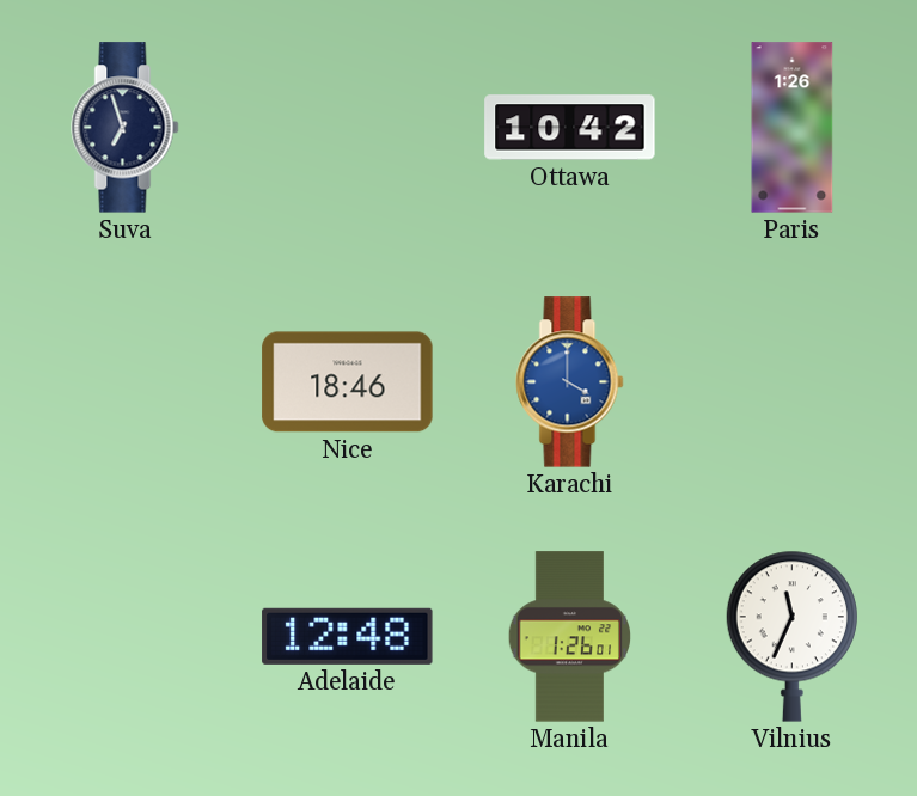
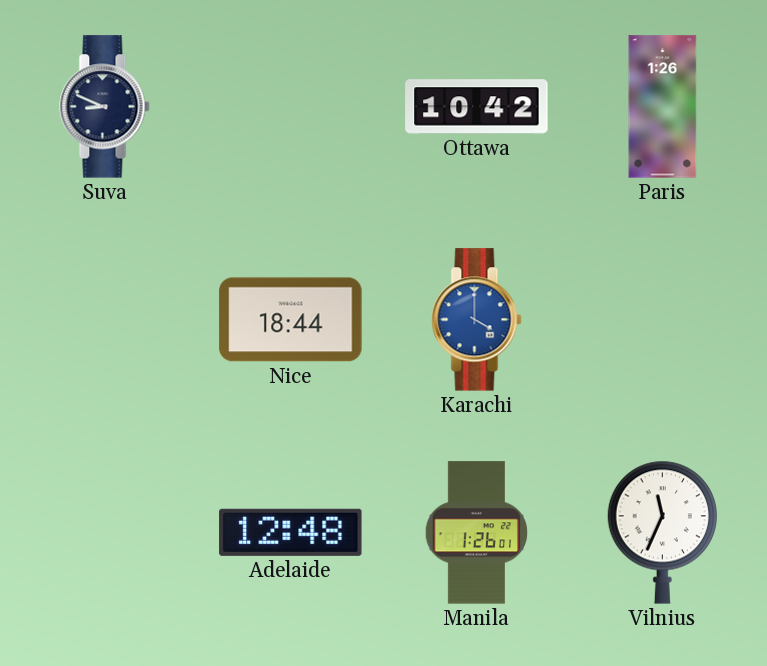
Suva: 6:57 -> 8:49
Nice: 18:46 -> 18:44
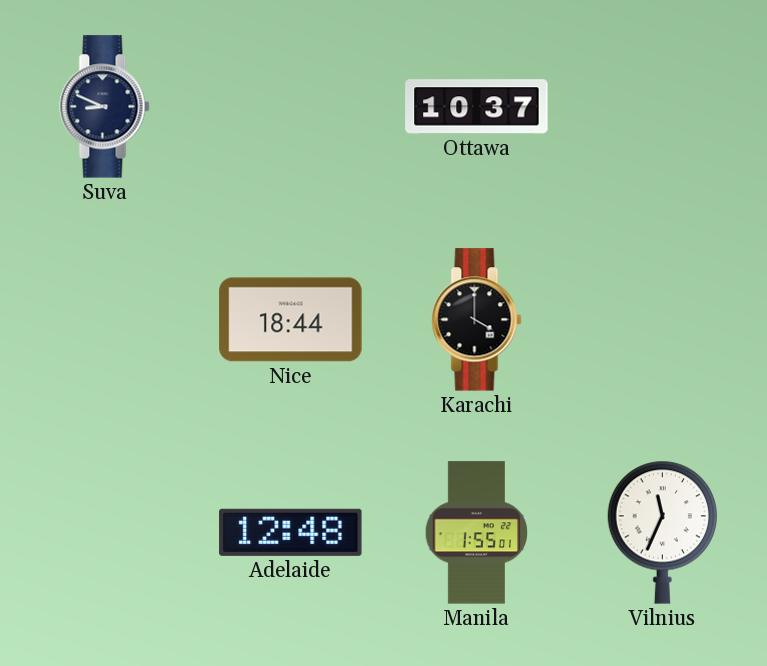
Ottawa: 10:42 -> 10:37
Paris: 1:26 -> none
Karachi dial: blue -> black
Manila: 1:26 -> 1:55
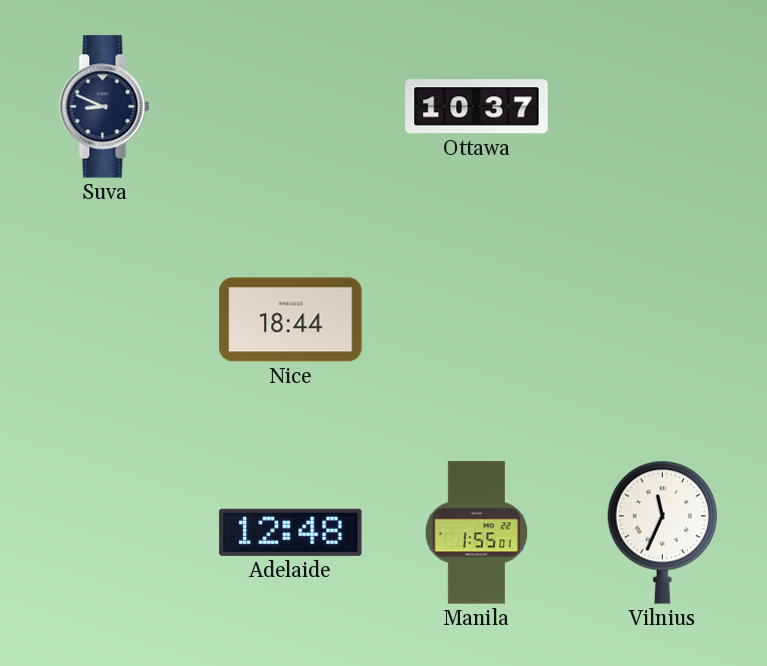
Karachi: 4:00 -> none
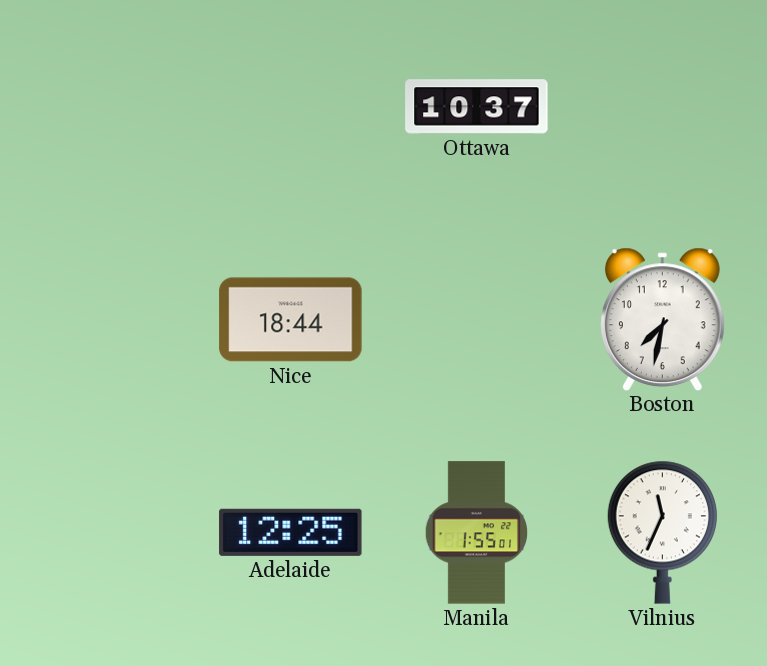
Suva: 8:49 -> none
Boston: none -> 7:32
Adelaide: 12:48 -> 12:25
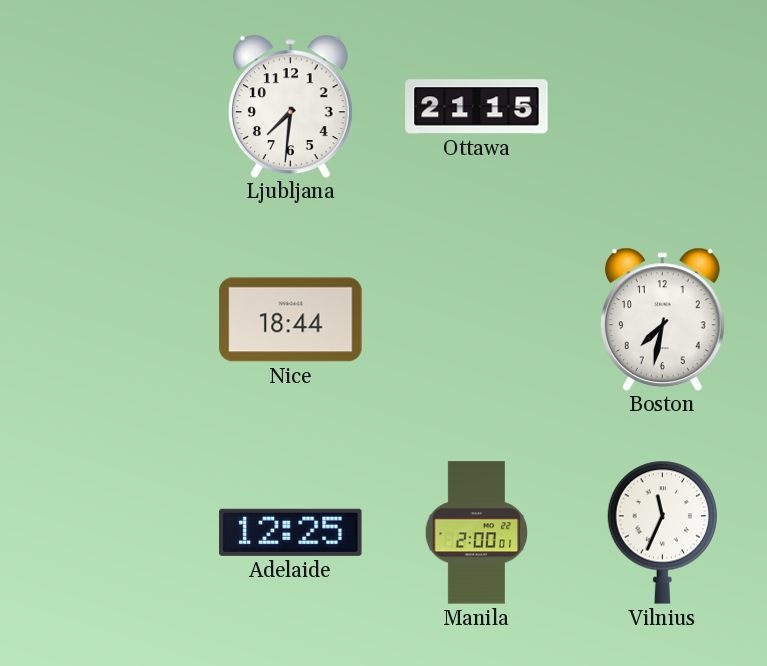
Ljubljana: none -> 7:31
Ottawa: 10:37 -> 21:15
Manila: 1:55 -> 2:00
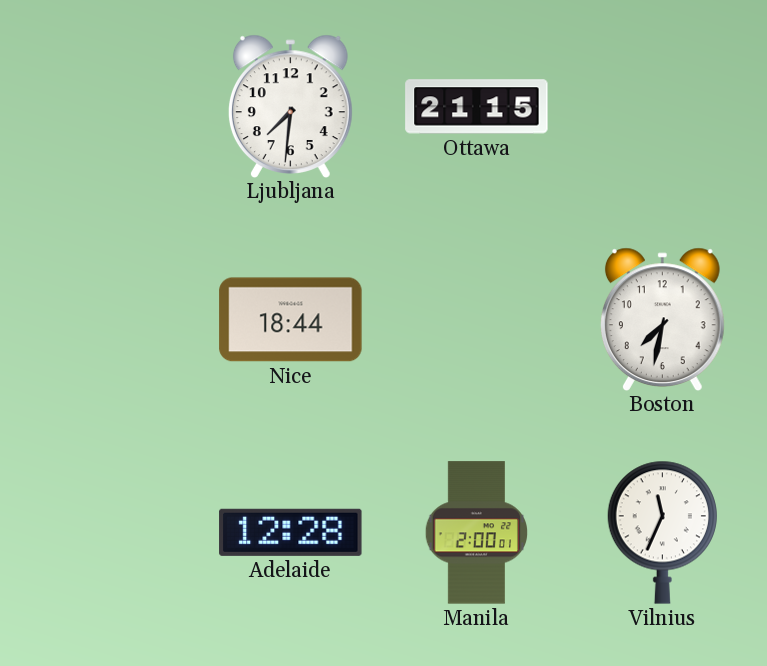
Adelaide: 12:25 -> 12:28
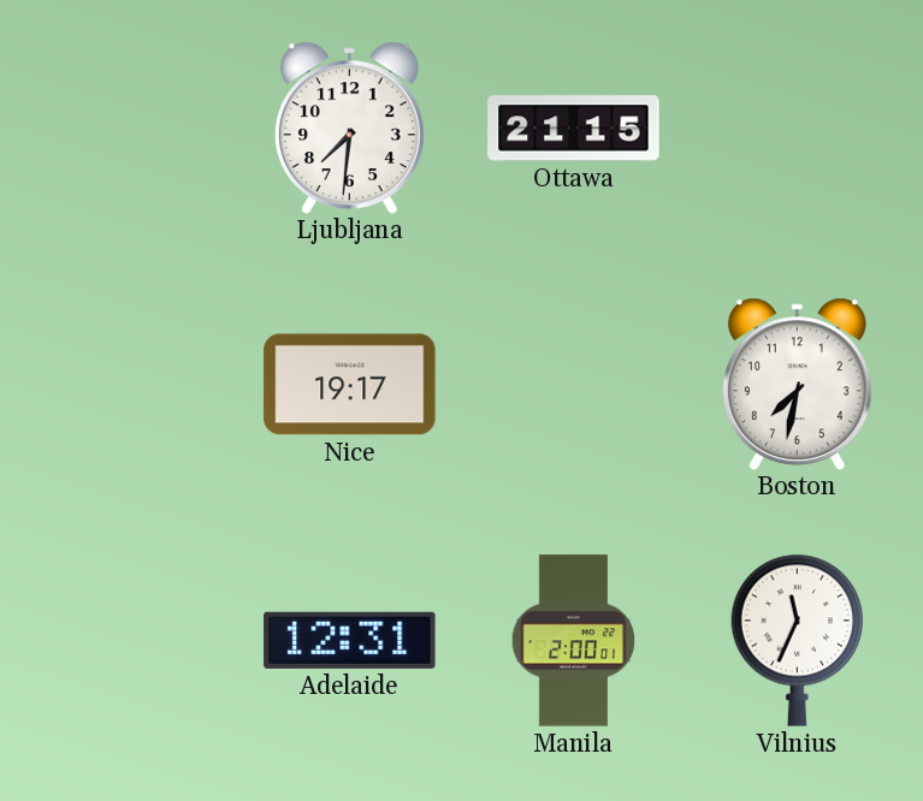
Nice: 18:44 -> 19:17
Adelaide: 12:28 -> 12:31
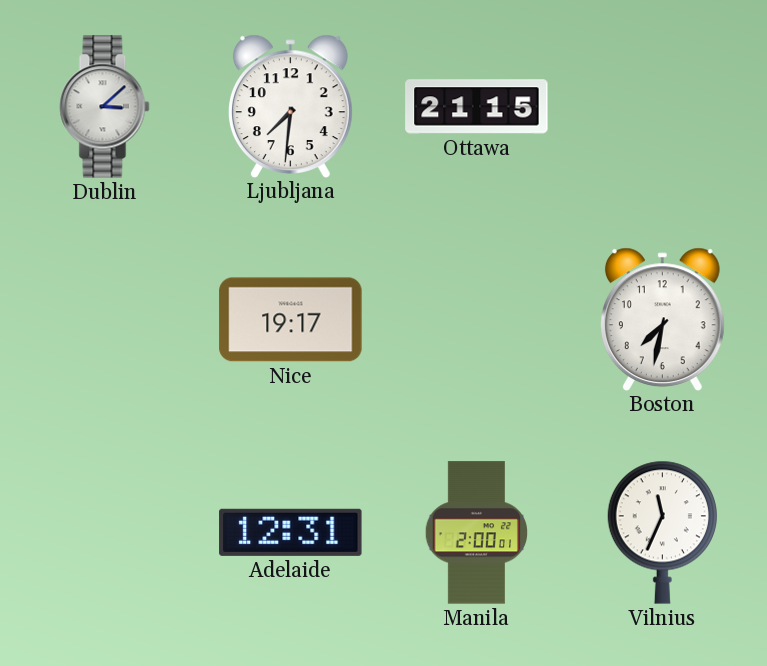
Dublin: none -> 3:08
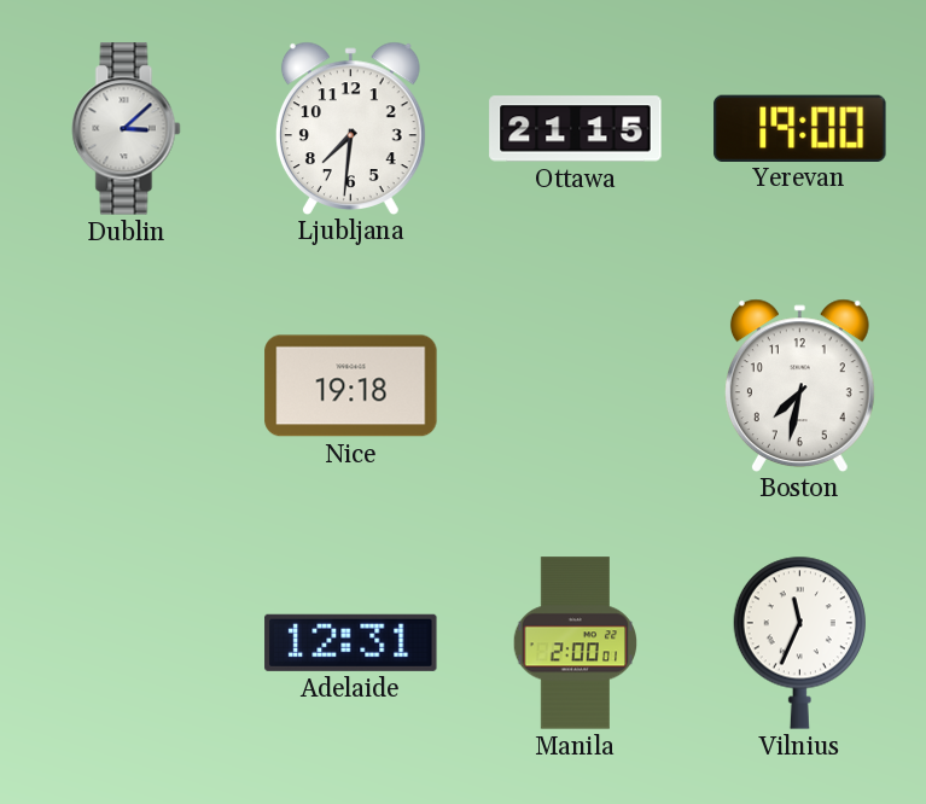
Yerevan: none -> 19:00
Nice: 19:17 -> 19:18
